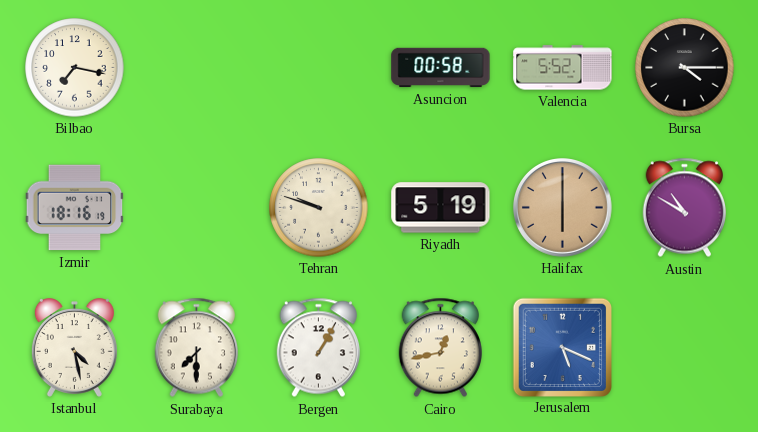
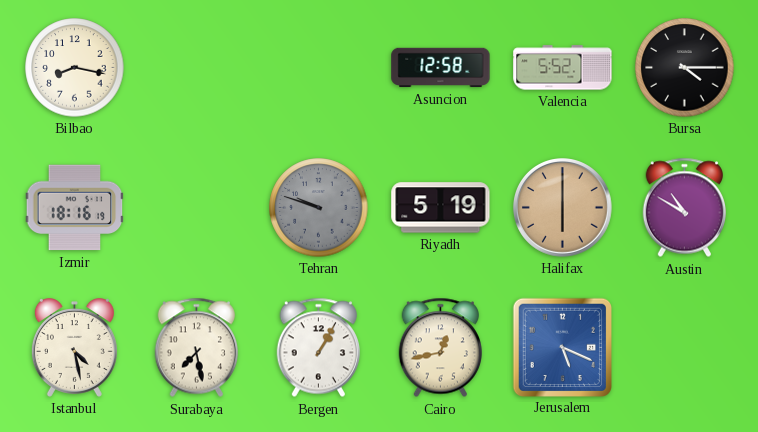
Bilbao: 7:17 -> 8:17
Asuncion: 00:58 -> 12:58
Tehran dial: cream -> grey
Surabaya: 7:30 -> 7:28
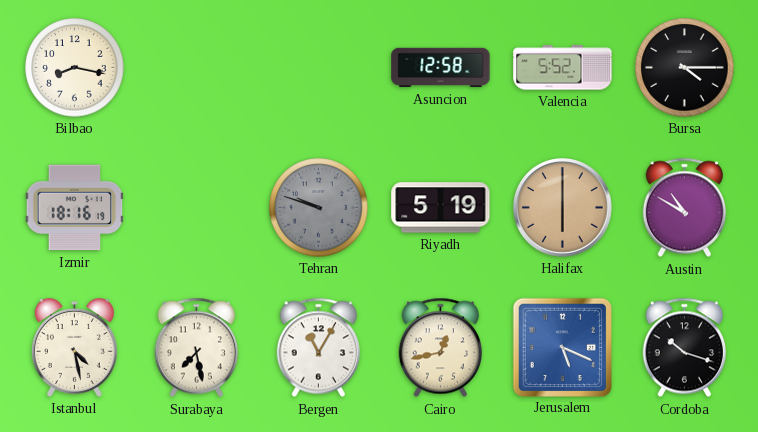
Bergen: 1:05 -> 11:05
Cordoba: none -> 10:18
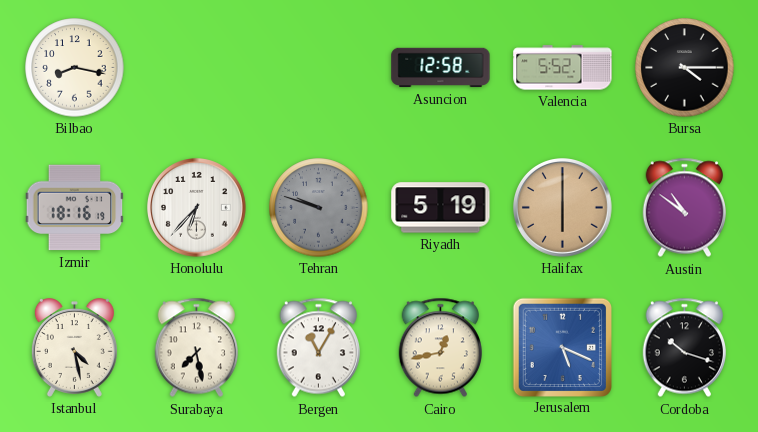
Honolulu: none -> 6:37
Austin: 10:50 -> 10:51
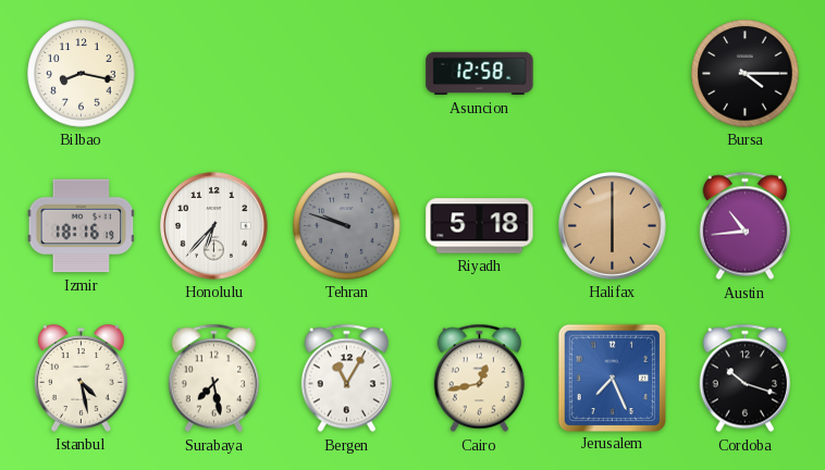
Valencia: 5:52 -> none
Riyadh: 5:19 -> 5:18
Austin: 10:51 -> 10:44
Jerusalem: 5:19 -> 7:26
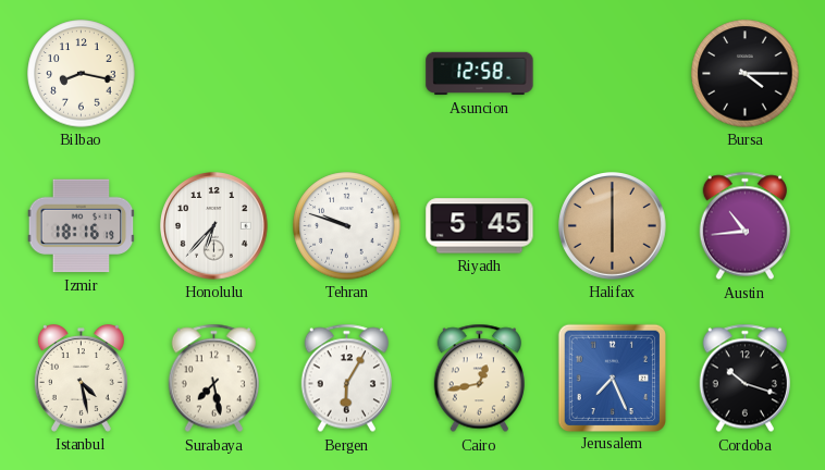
Tehran dial: grey -> white
Riyadh: 5:18 -> 5:45
Bergen: 11:05 -> 6:05
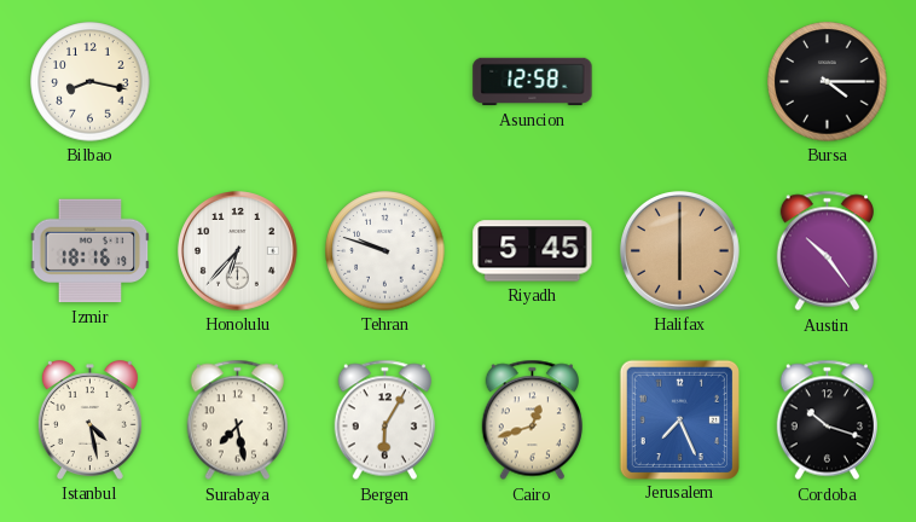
Austin: 10:44 -> 10:24
Cairo: 12:43 -> 12:42
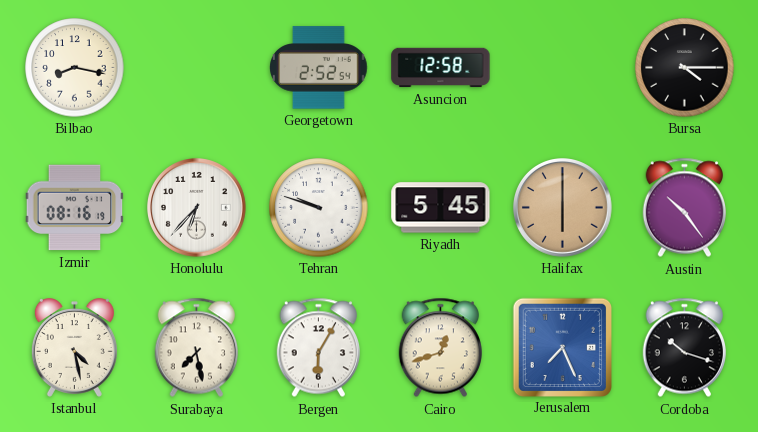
Georgetown: none -> 2:52
Izmir: 18:16 -> 08:16
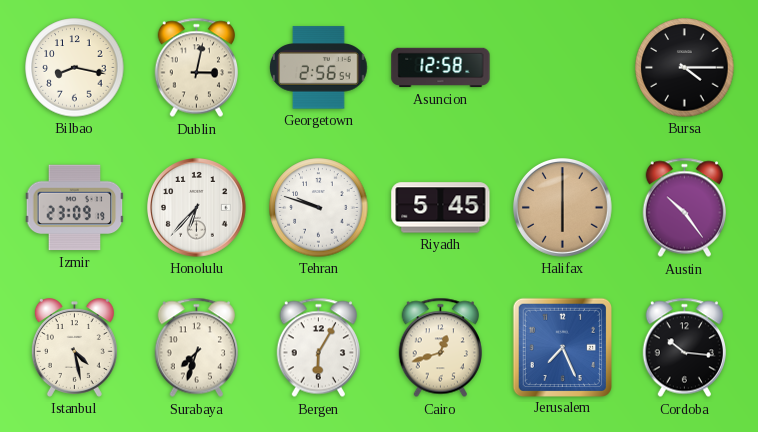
Dublin: none -> 3:02
Georgetown: 2:52 -> 2:56
Izmir: 08:16 -> 23:09
Surabaya: 7:28 -> 7:33
Cordoba: 10:18 -> 10:16
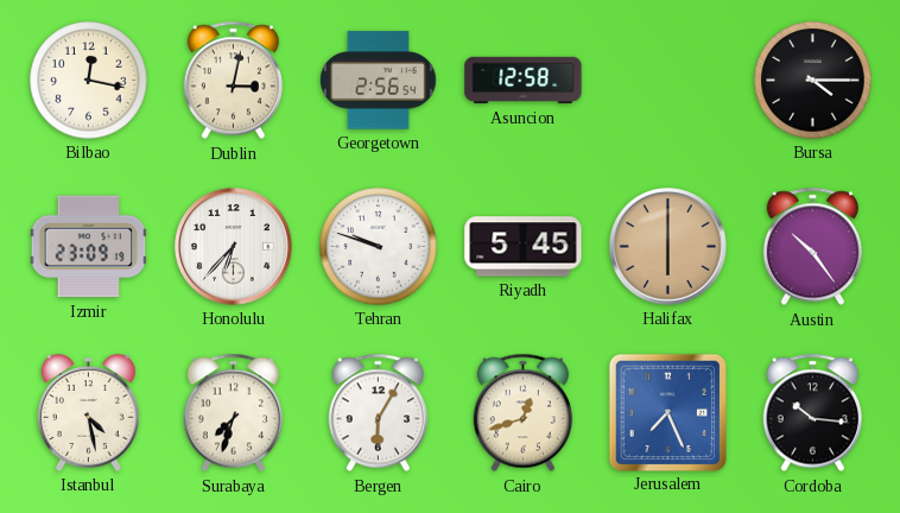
Bilbao: 8:17 -> 12:17
